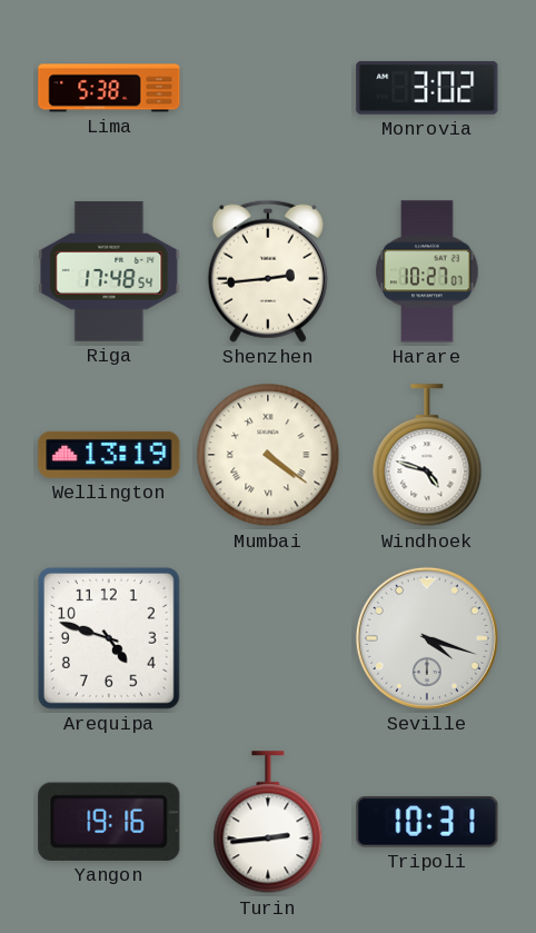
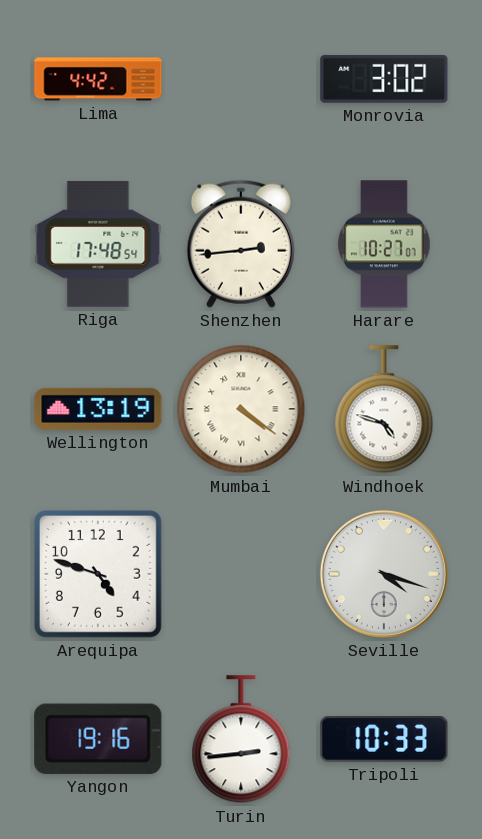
Lima: 5:38 -> 4:42
Tripoli: 10:31 -> 10:33
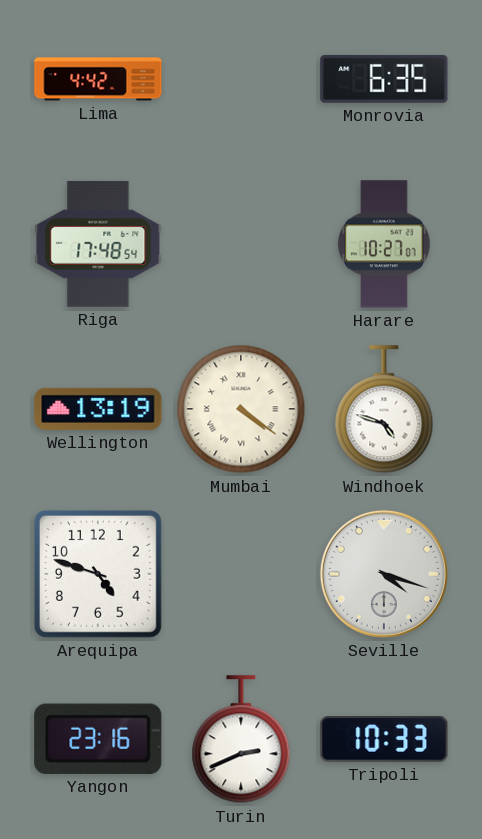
Monrovia: 3:02 -> 6:35
Shenzhen: 2:44 -> none
Yangon: 19:16 -> 23:16
Turin: 2:44 -> 2:41
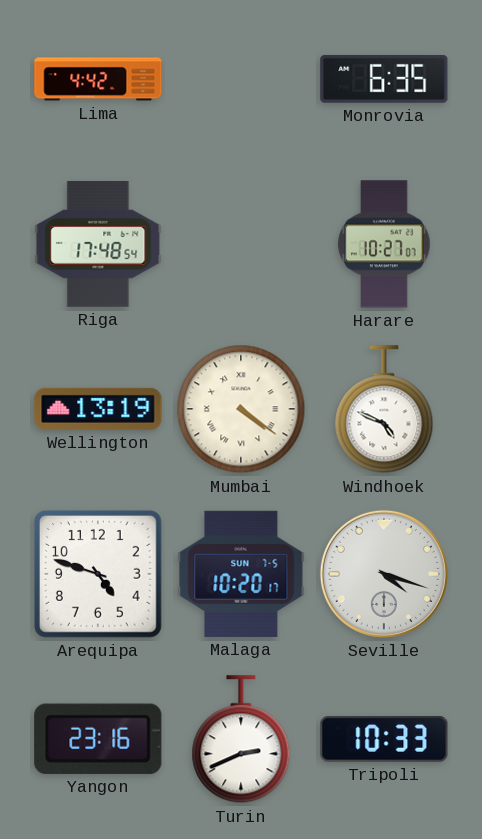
Windhoek: 4:48 -> 4:49
Malaga: none -> 10:20
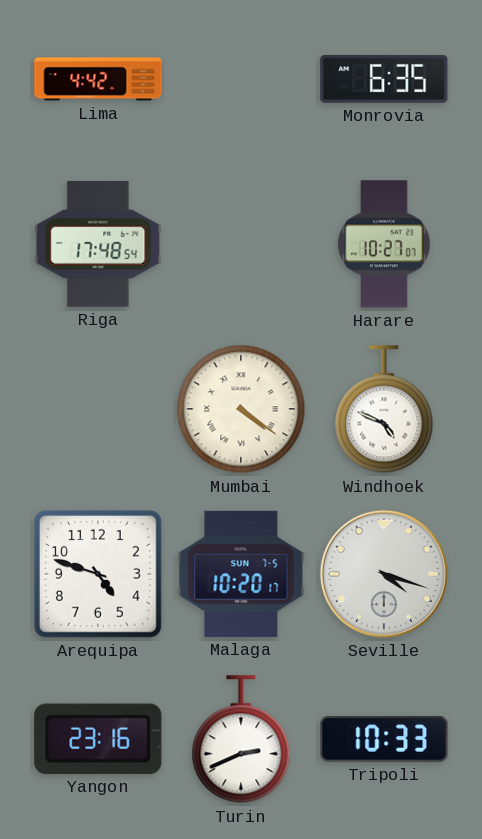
Wellington: 13:19 -> none
